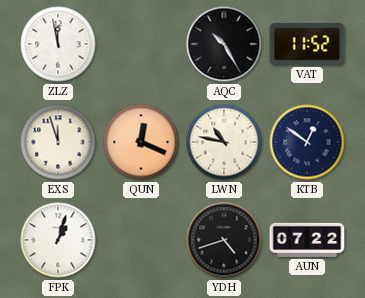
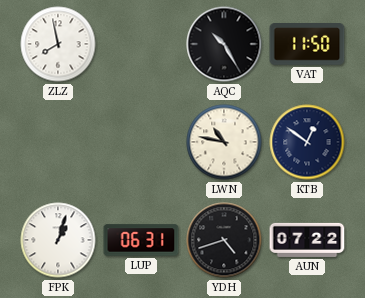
ZLZ: 11:58 -> 7:58
VAT: 11:52 -> 11:50
EXS: 11:57 -> none
QUN: 12:19 -> none
LUP: none -> 06:31
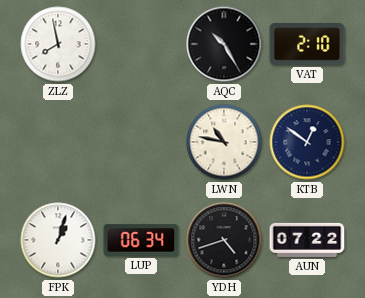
VAT: 11:50 -> 2:10
LUP: 06:31 -> 06:34
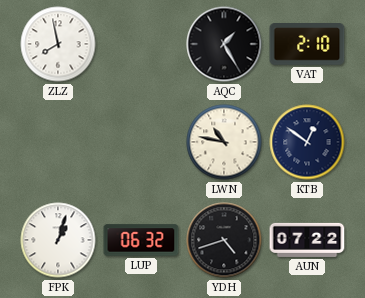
AQC: 10:25 -> 1:25
LUP: 06:34 -> 06:32
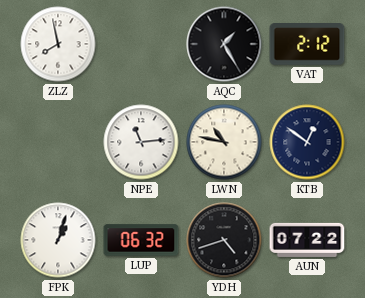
VAT: 2:10 -> 2:12
NPE: none -> 11:14
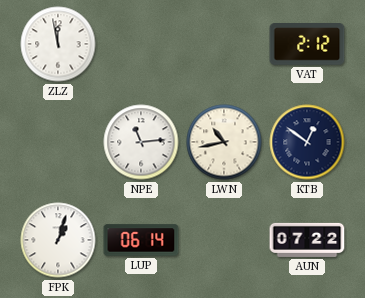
ZLZ: 7:58 -> 11:58
AQC: 1:25 -> none
LWN: 10:47 -> 10:43
LUP: 06:32 -> 06:14
YDH: 4:42 -> none
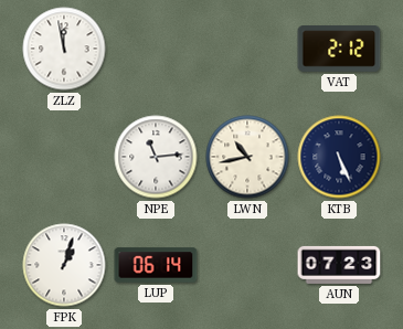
KTB: 12:51 -> 5:26
AUN: 07:22 -> 07:23
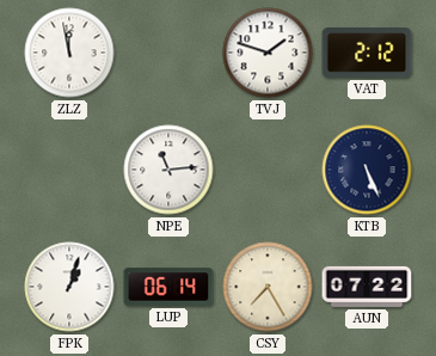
TVJ: none -> 1:48
LWN: 10:43 -> none
CSY: none -> 7:25
AUN: 07:23 -> 07:22
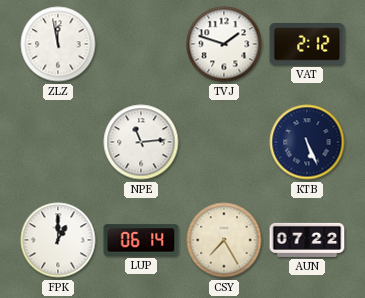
FPK: 1:03 -> 1:00
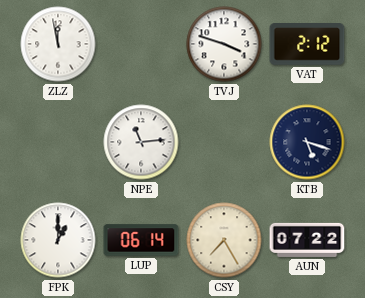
TVJ: 1:48 -> 3:48
KTB: 5:26 -> 5:18
